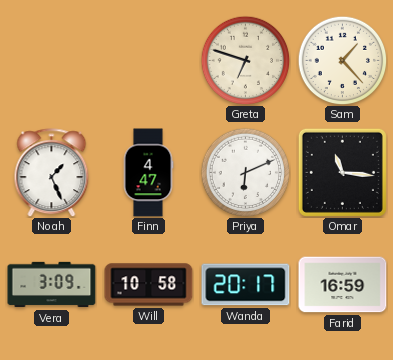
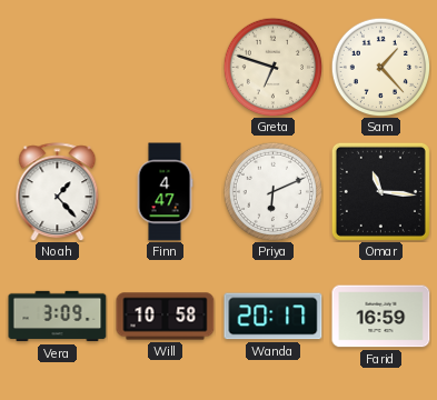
Noah: 1:26 -> 1:23
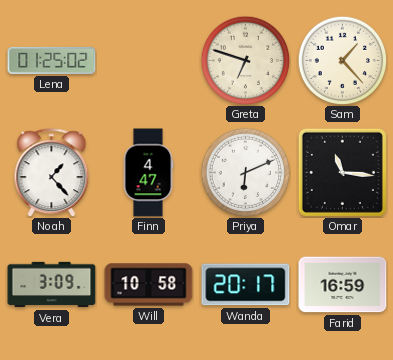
Lena: none -> 01:25
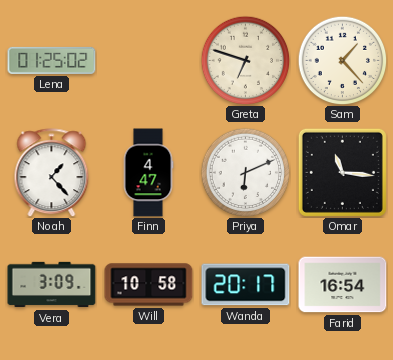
Farid: 16:59 -> 16:54
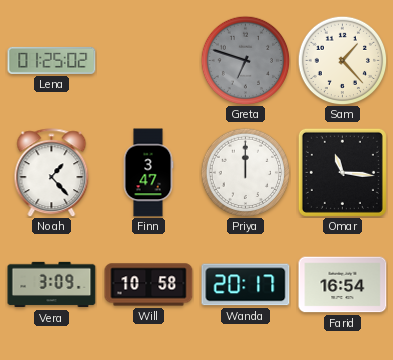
Greta dial: cream -> grey
Finn: 4:47 -> 3:47
Priya: 6:11 -> 12:00
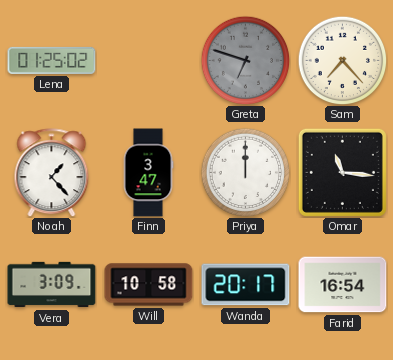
Sam: 1:23 -> 7:23
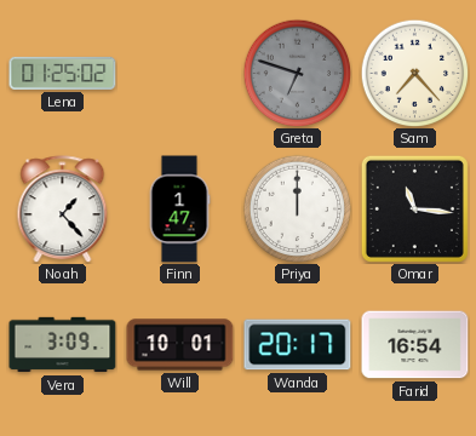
Finn: 3:47 -> 1:47
Will: 10:58 -> 10:01
